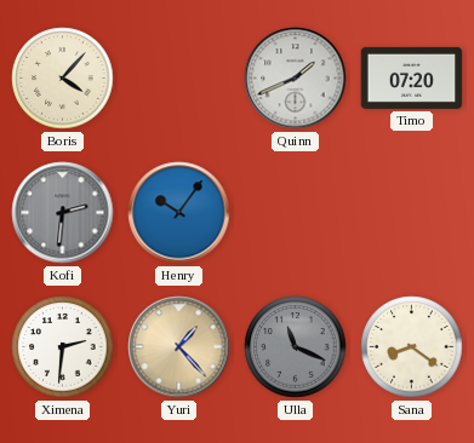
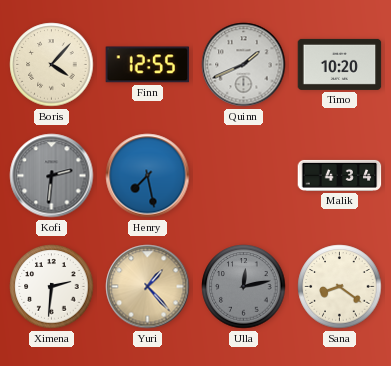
Finn: none -> 12:55
Timo: 07:20 -> 10:20
Henry: 10:06 -> 7:28
Malik: none -> 4:34
Ulla: 11:19 -> 12:13
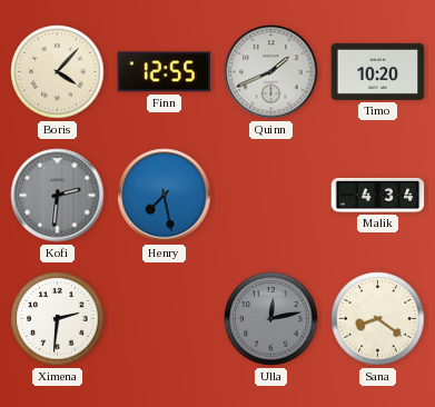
Yuri: 1:23 -> none
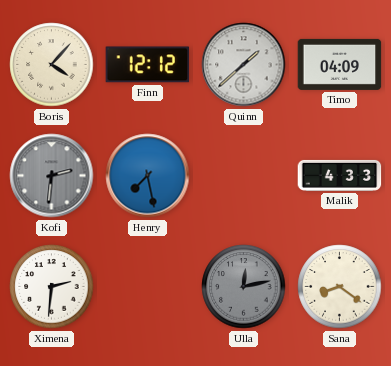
Finn: 12:55 -> 12:12
Quinn: 1:41 -> 1:38
Timo: 10:20 -> 04:09
Malik: 4:34 -> 4:33
